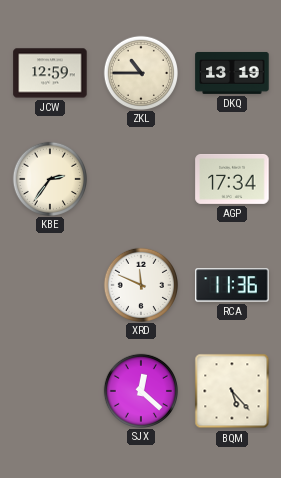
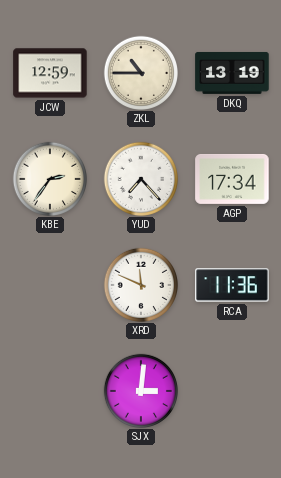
YUD: none -> 7:23
SJX: 12:22 -> 3:01
BQM: 5:23 -> none
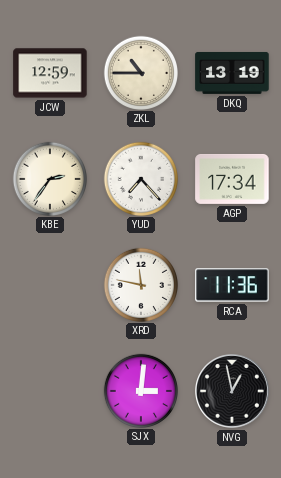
XRD: 11:49 -> 11:47
NVG: none -> 12:58
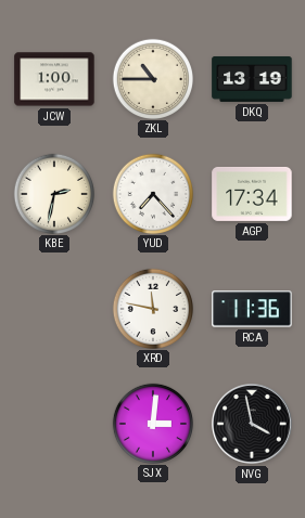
JCW: 12:59 -> 1:00
KBE: 2:36 -> 2:32
NVG: 12:58 -> 3:58
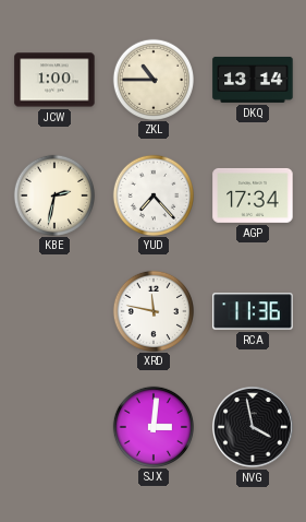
DKQ: 13:19 -> 13:14
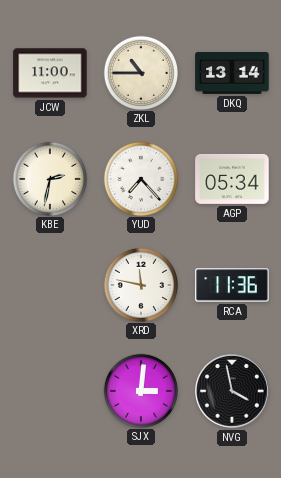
JCW: 1:00 -> 11:00
AGP: 17:34 -> 05:34
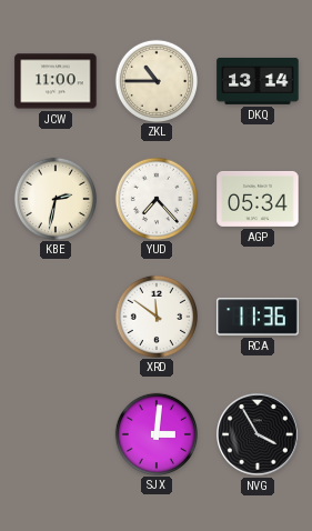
XRD: 11:47 -> 11:51
NVG: 3:58 -> 3:55
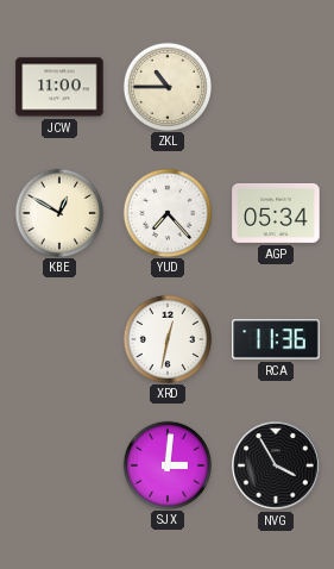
DKQ: 13:14 -> none
KBE: 2:32 -> 12:50
XRD: 11:51 -> 12:32
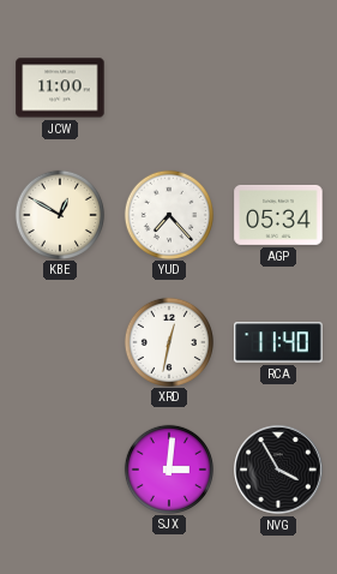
ZKL: 10:45 -> none
RCA: 11:36 -> 11:40
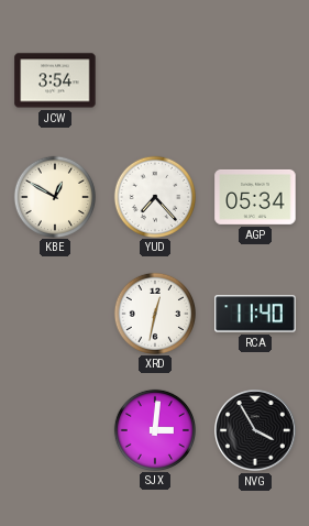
JCW: 11:00 -> 3:54
